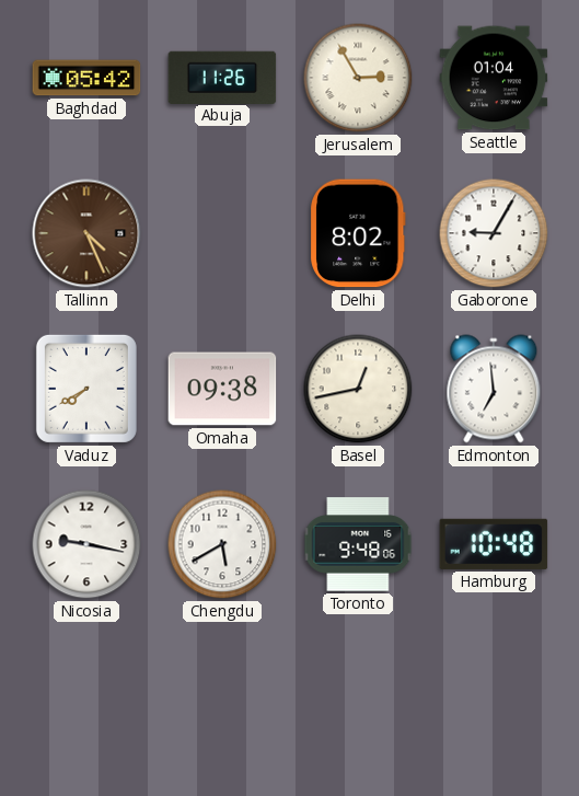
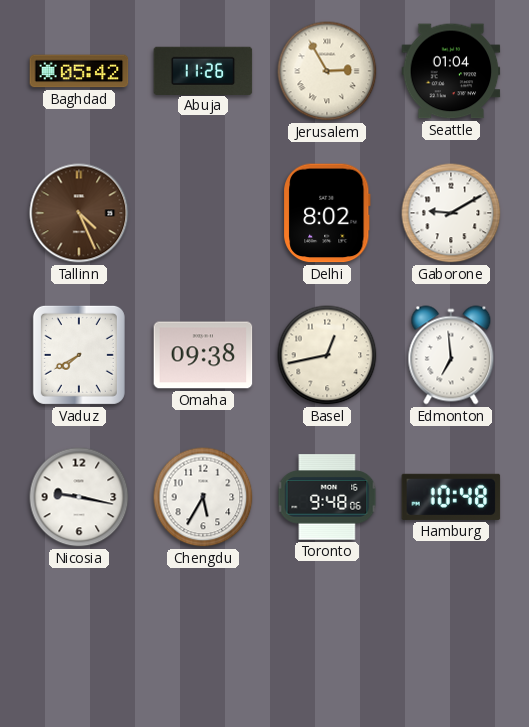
Gaborone: 9:05 -> 9:10
Chengdu: 5:40 -> 5:35
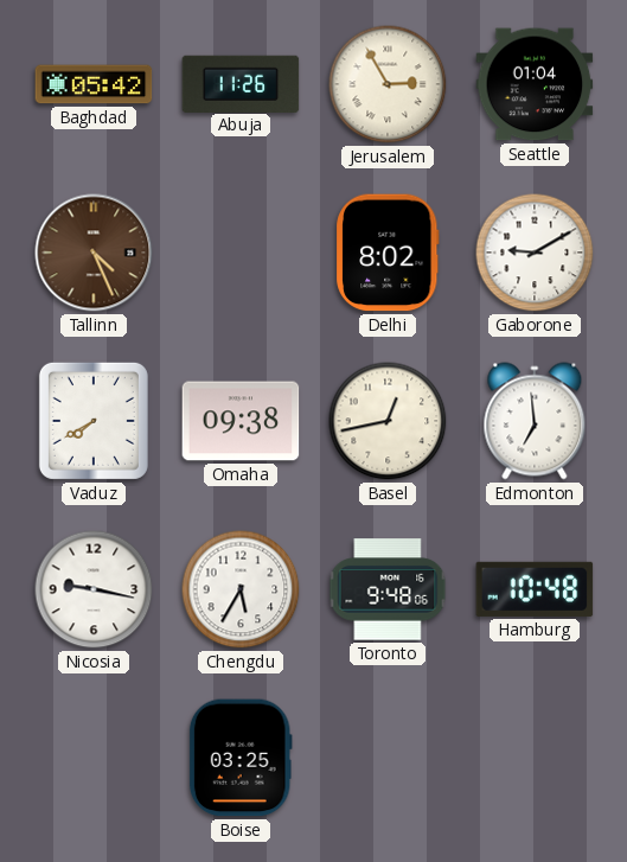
Boise: none -> 03:25
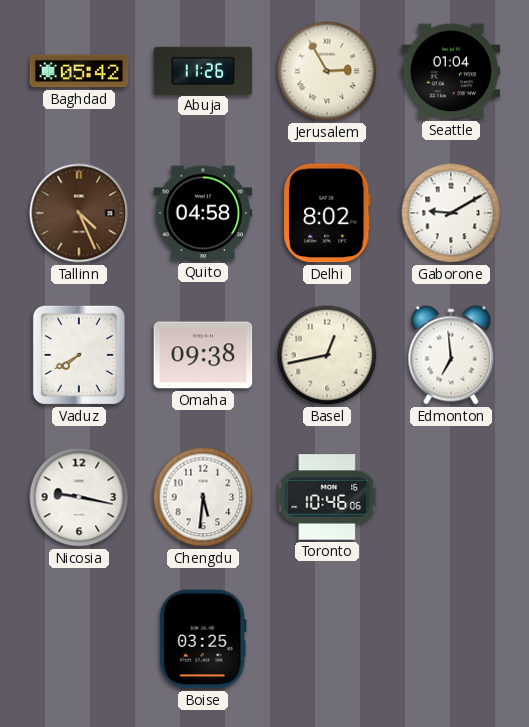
Quito: none -> 04:58
Chengdu: 5:35 -> 5:31
Toronto: 9:48 -> 10:46
Hamburg: 10:48 -> none
